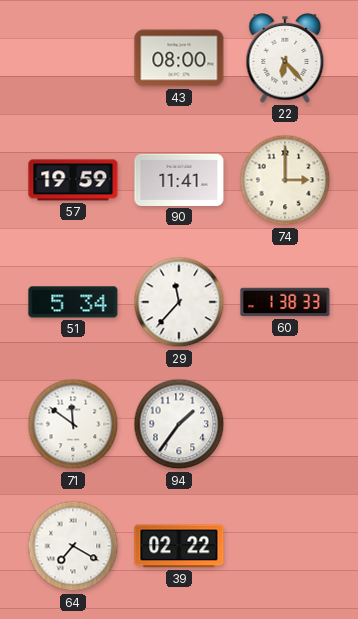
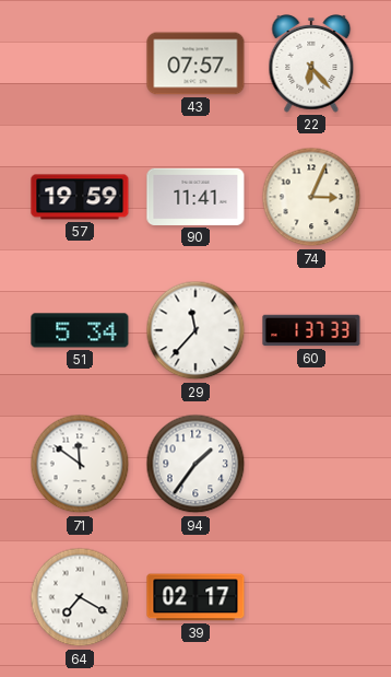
43: 08:00 -> 07:57
74: 3:00 -> 3:04
60: 1:38 -> 1:37
39: 02:22 -> 02:17
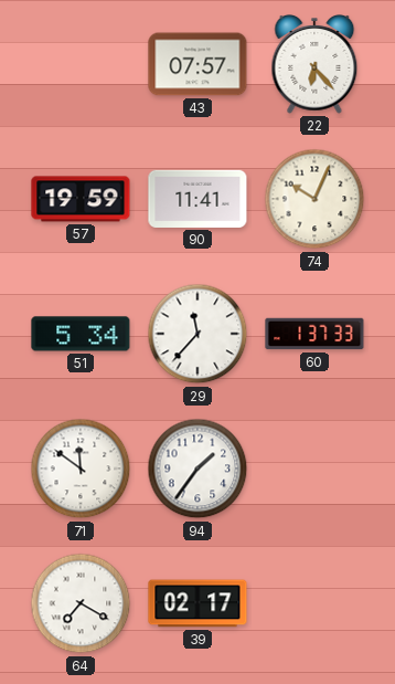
74: 3:04 -> 10:04
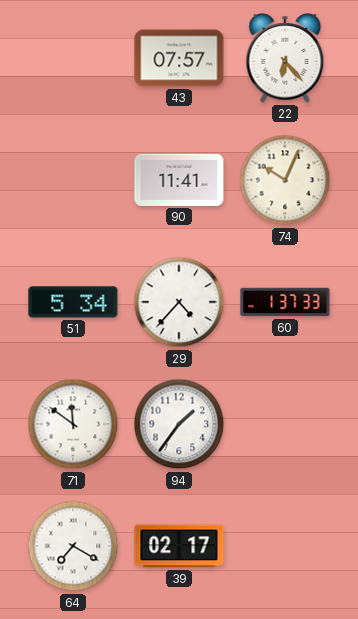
57: 19:59 -> none
29: 11:37 -> 4:37
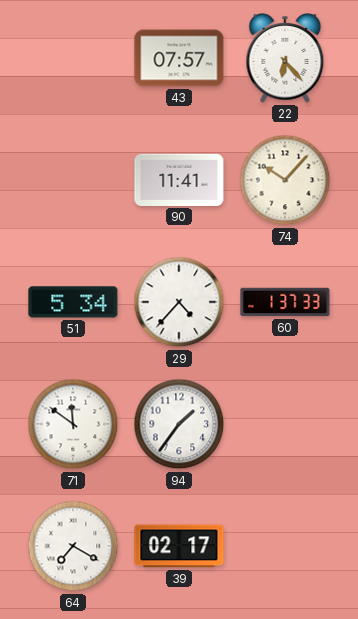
74: 10:04 -> 10:07
